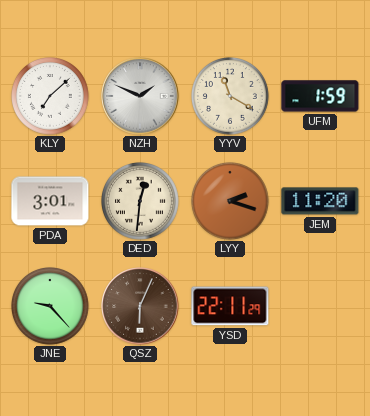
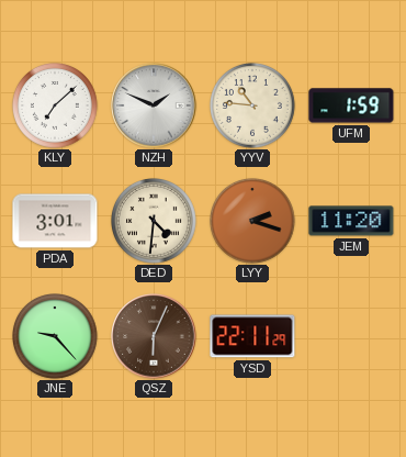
YYV: 11:20 -> 10:46
DED: 12:31 -> 4:31
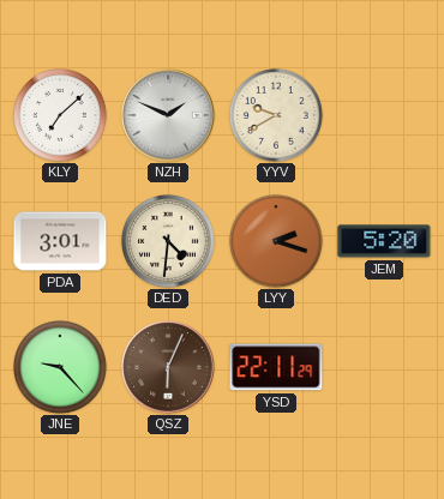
YYV: 10:46 -> 9:40
UFM: 1:59 -> none
JEM: 11:20 -> 5:20
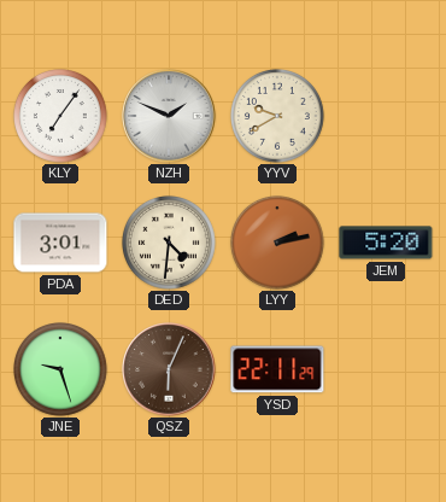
KLY: 7:08 -> 7:06
LYY: 2:18 -> 2:13
JNE: 9:23 -> 9:27
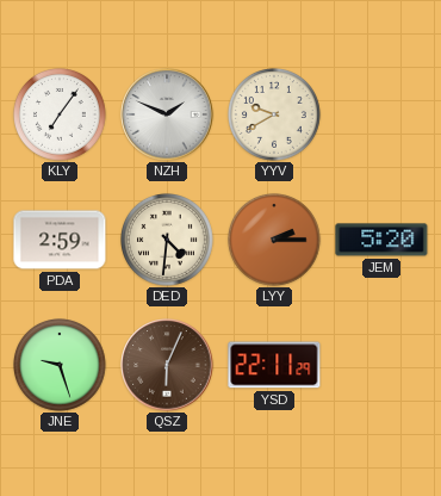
PDA: 3:01 -> 2:59
LYY: 2:13 -> 2:15
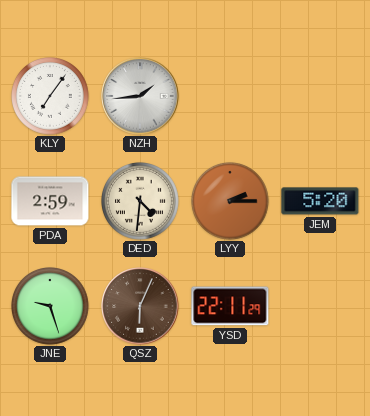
NZH: 1:49 -> 1:44
YYV: 9:40 -> none
